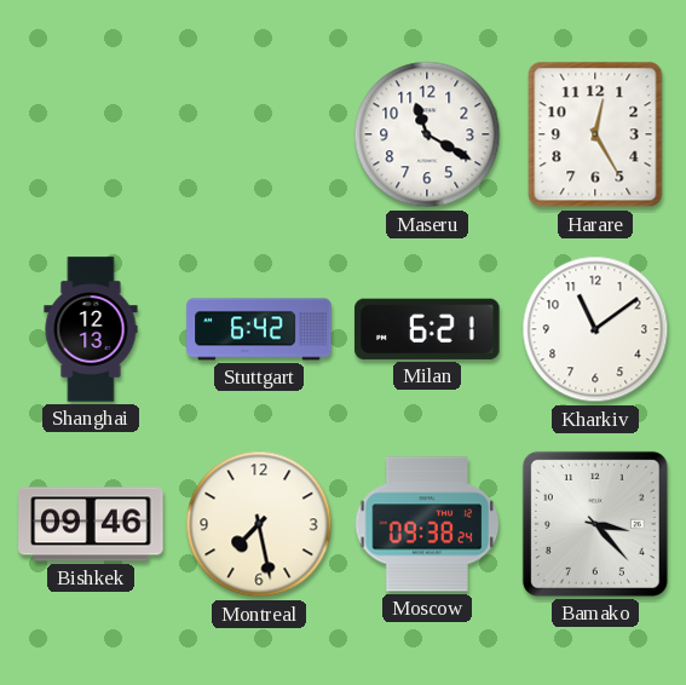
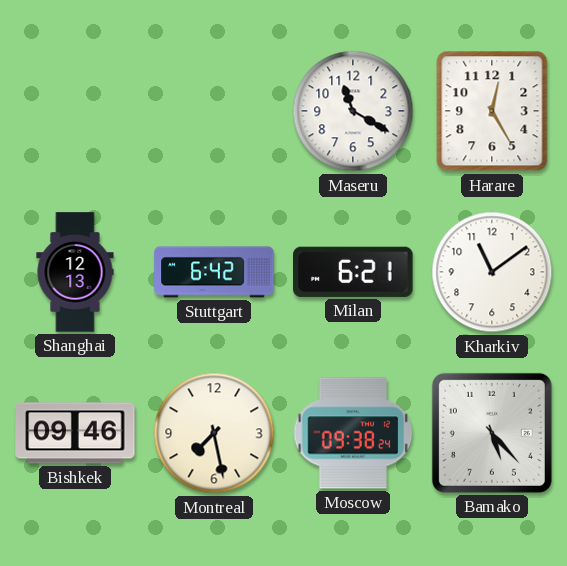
Bamako: 3:23 -> 5:23
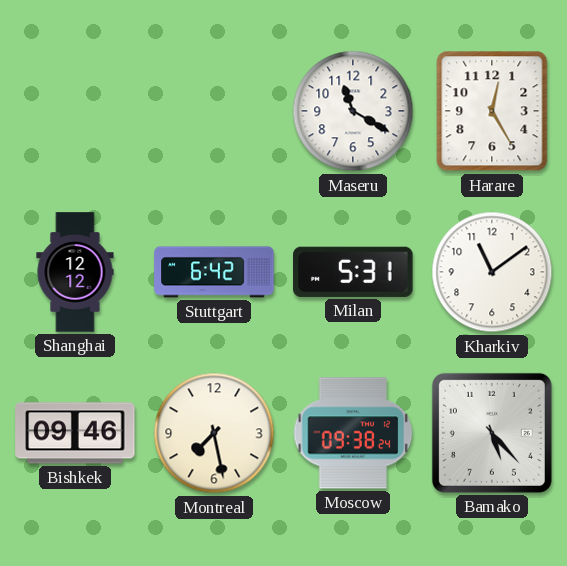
Shanghai: 12:13 -> 12:12
Milan: 6:21 -> 5:31
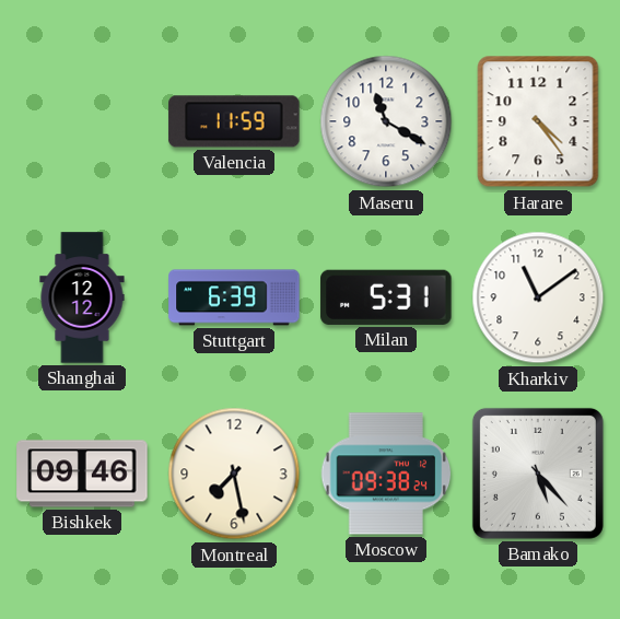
Valencia: none -> 11:59
Harare: 12:25 -> 4:24
Stuttgart: 6:42 -> 6:39
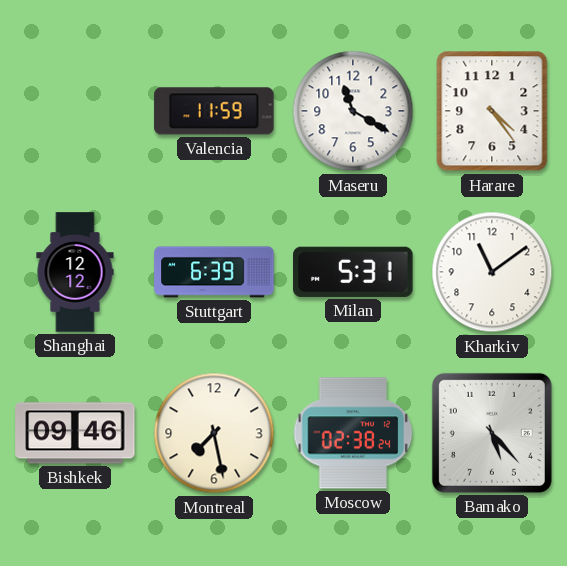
Moscow: 09:38 -> 02:38
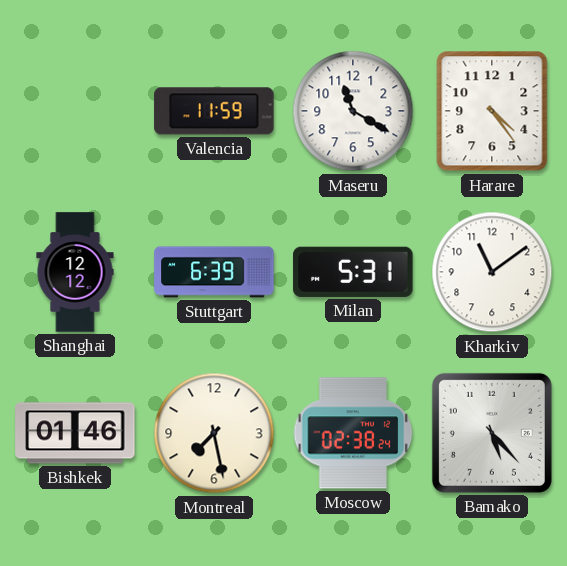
Bishkek: 09:46 -> 01:46
